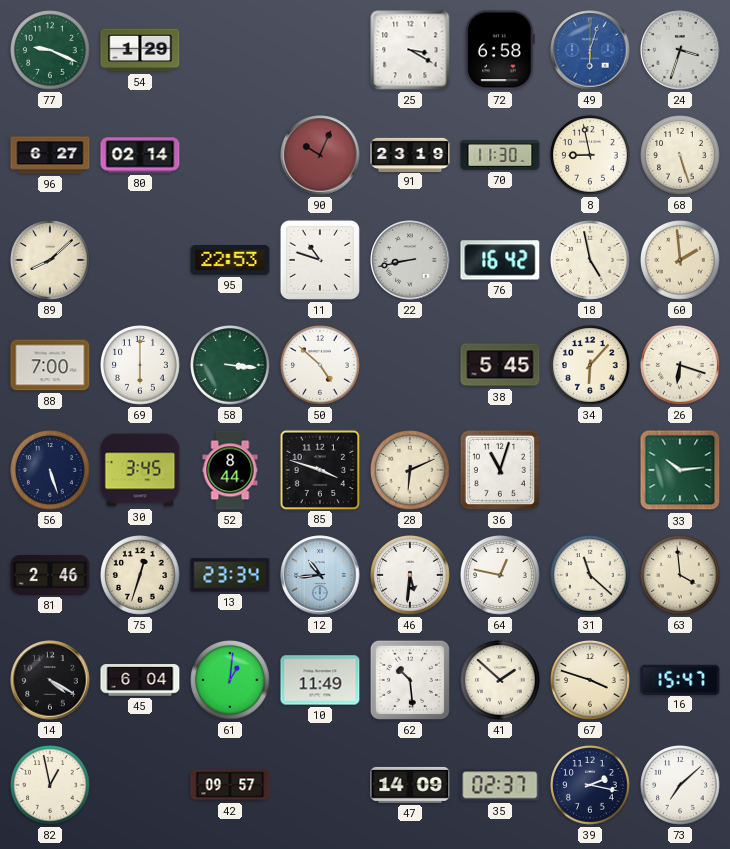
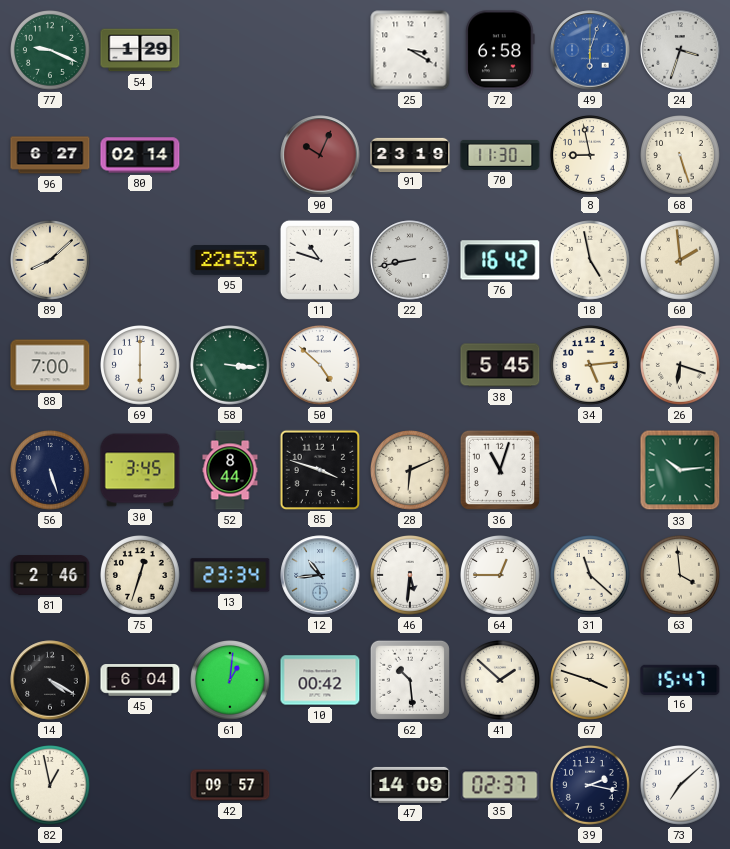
34: 6:07 -> 5:14
64: 12:47 -> 12:45
10: 11:49 -> 00:42
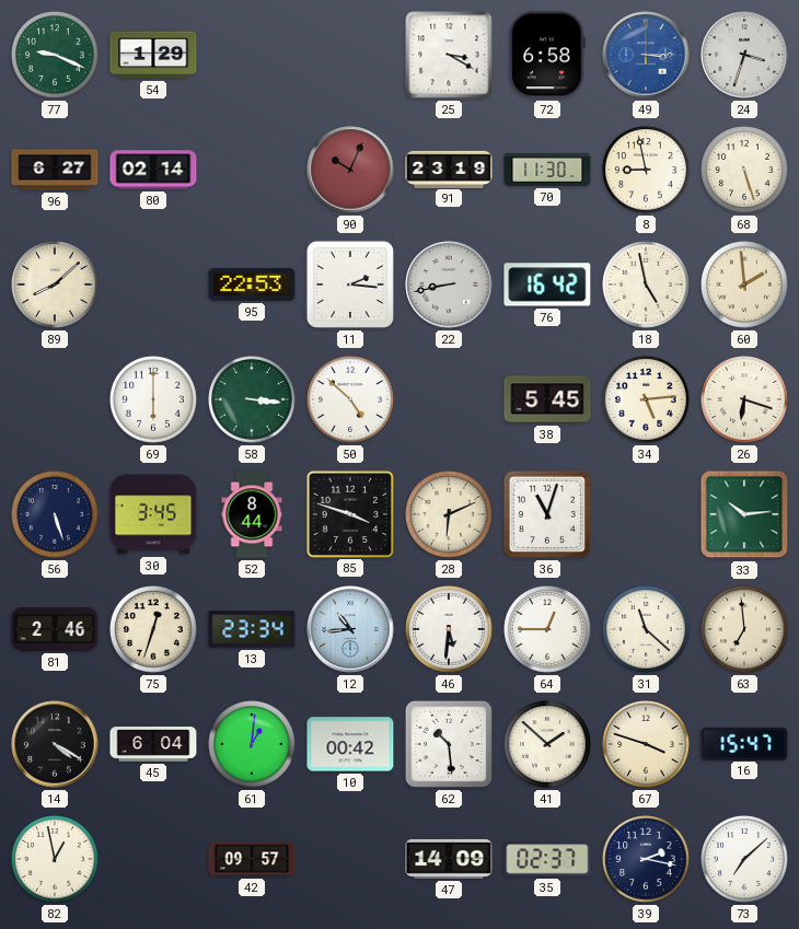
49: 6:03 -> 3:15
11: 10:48 -> 2:16
88: 7:00 -> none
63: 3:59 -> 6:59
